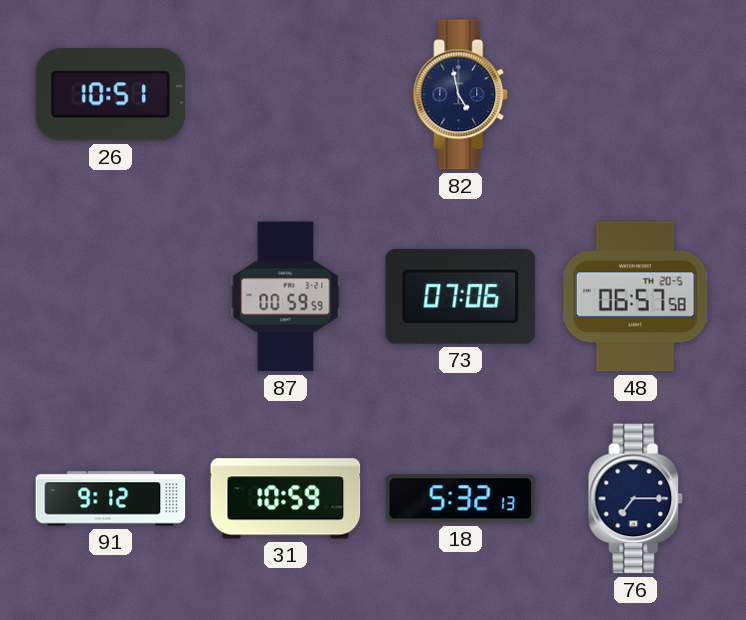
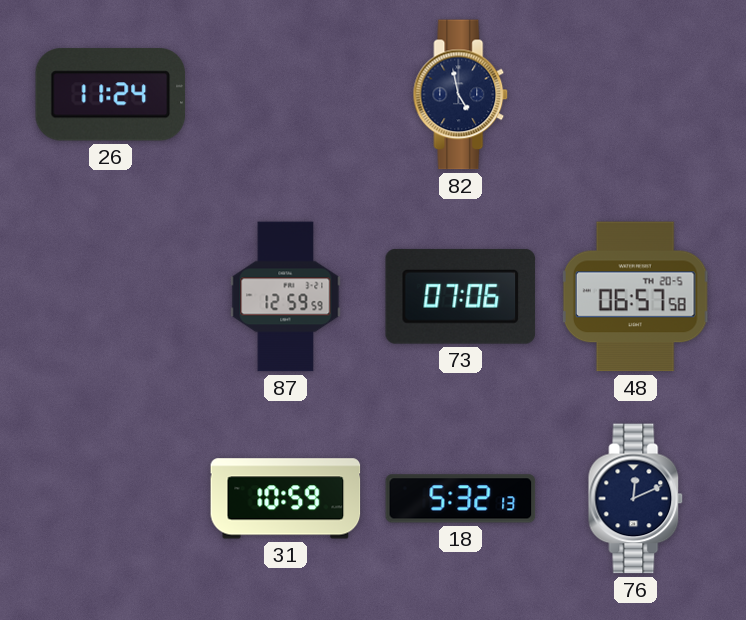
26: 10:51 -> 11:24
87: 00:59 -> 12:59
91: 9:12 -> none
76: 7:15 -> 12:11
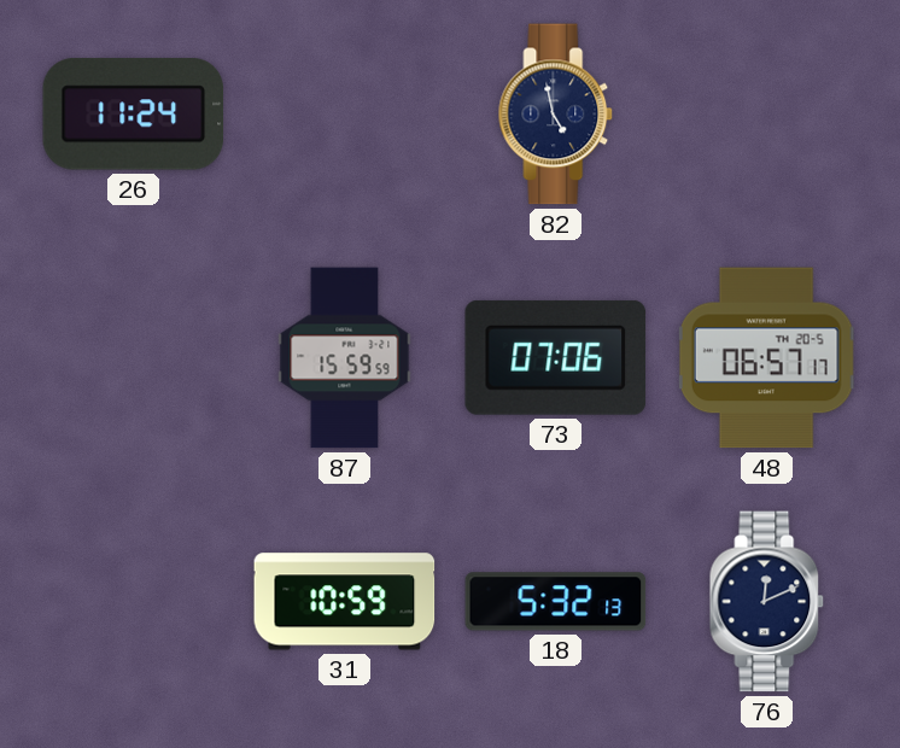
87: 12:59 -> 15:59
48: 06:57:58 -> 06:57:17
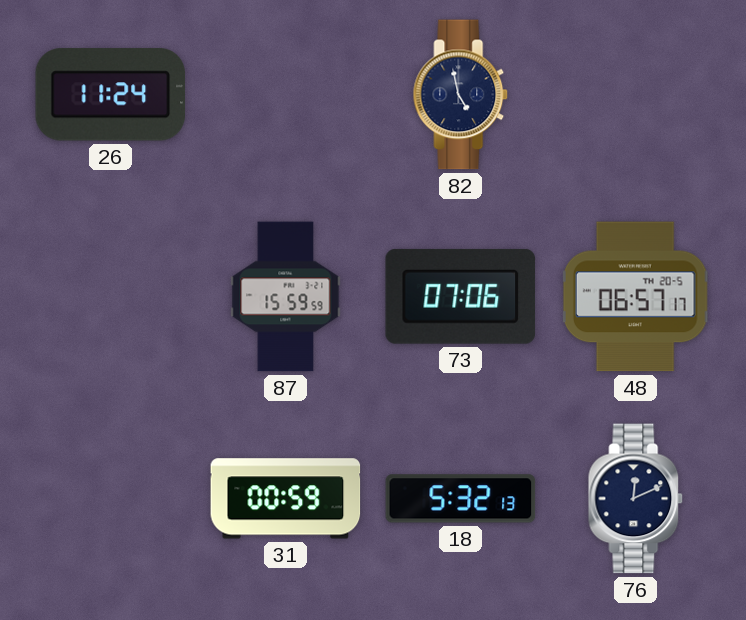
31: 10:59 -> 00:59
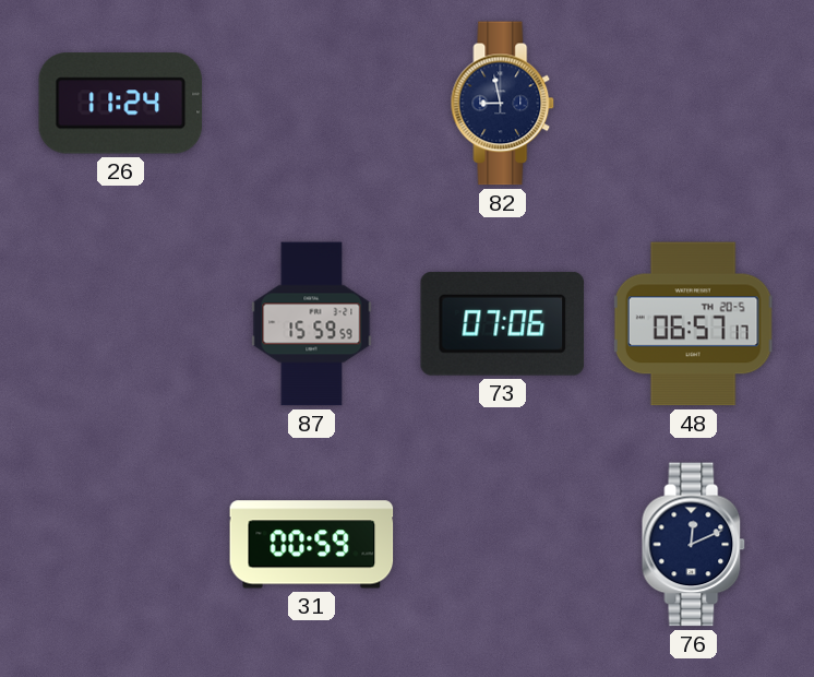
82: 4:58 -> 8:58
18: 5:32 -> none
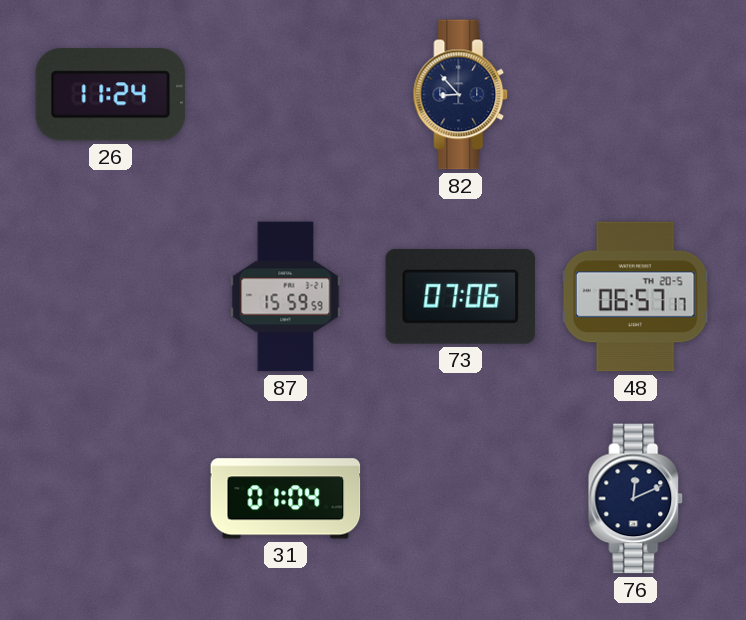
82: 8:58 -> 8:53
31: 00:59 -> 01:04
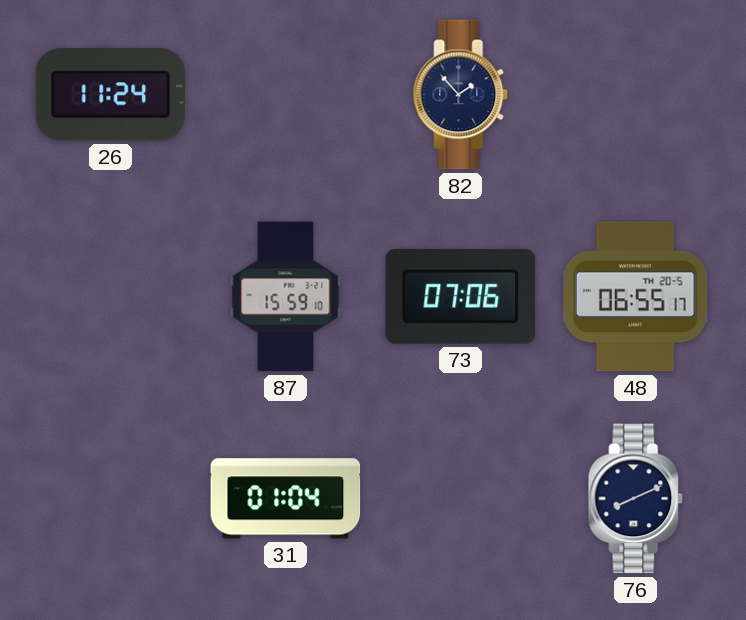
82: 8:53 -> 1:53
87: 15:59:59 -> 15:59:10
48: 06:57 -> 06:55
76: 12:11 -> 8:11
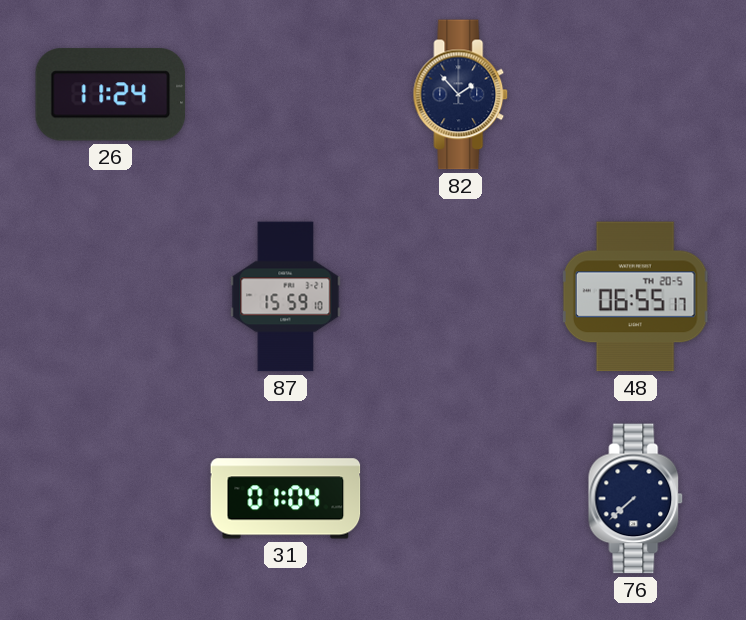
73: 07:06 -> none
76: 8:11 -> 7:38
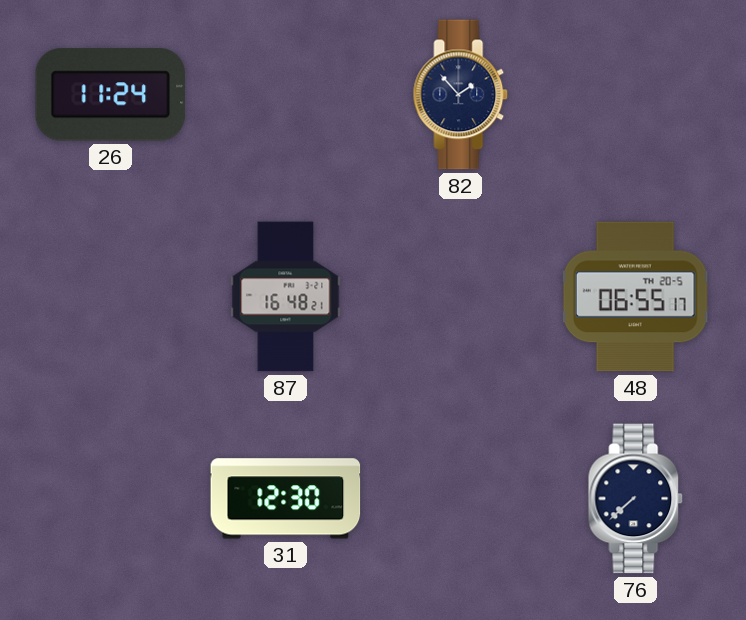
87: 15:59 -> 16:48
31: 01:04 -> 12:30
